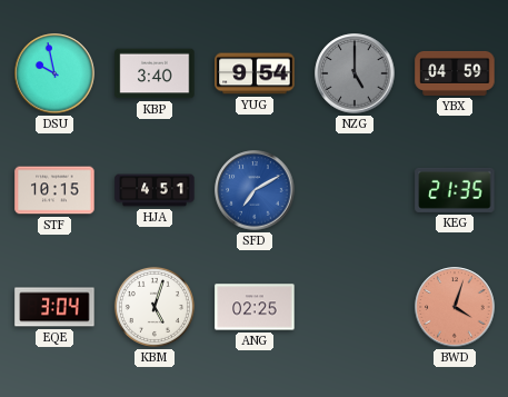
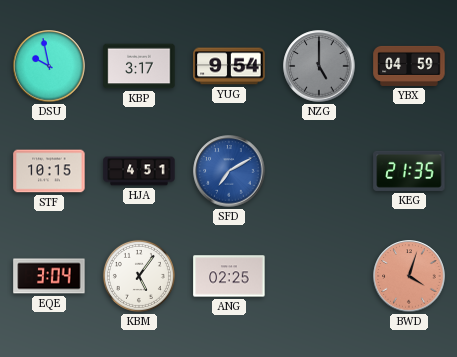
KBP: 3:40 -> 3:17
KBM: 5:03 -> 5:06
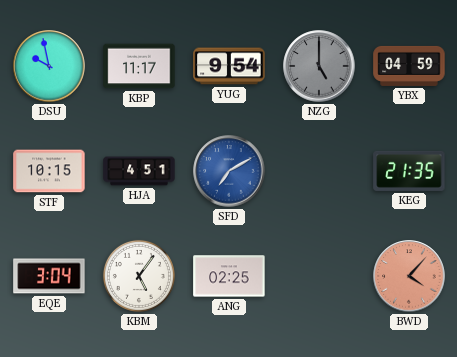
KBP: 3:17 -> 11:17
BWD: 4:03 -> 4:07
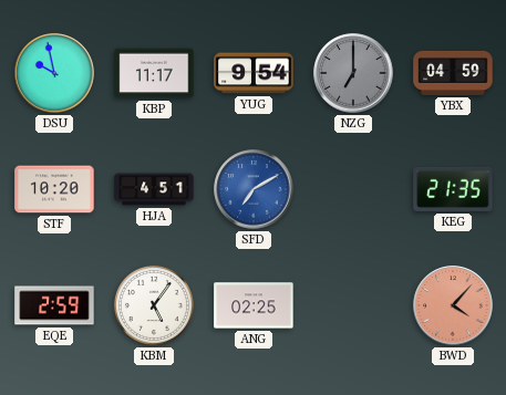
NZG: 5:00 -> 7:00
STF: 10:15 -> 10:20
EQE: 3:04 -> 2:59
